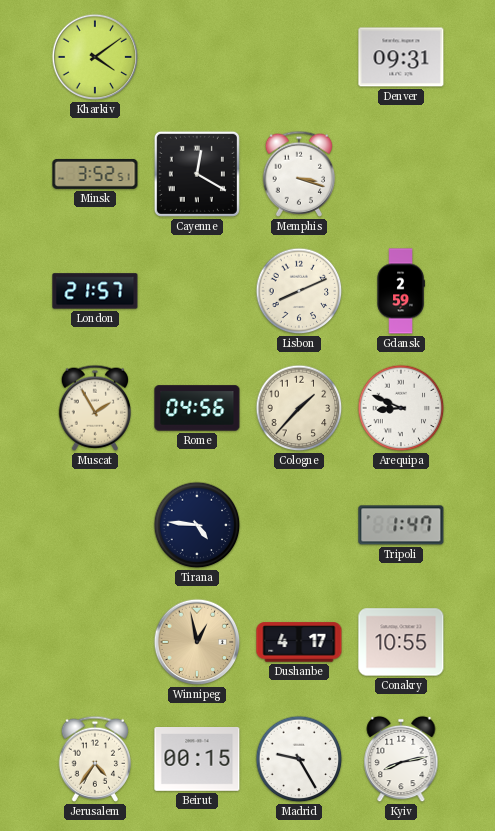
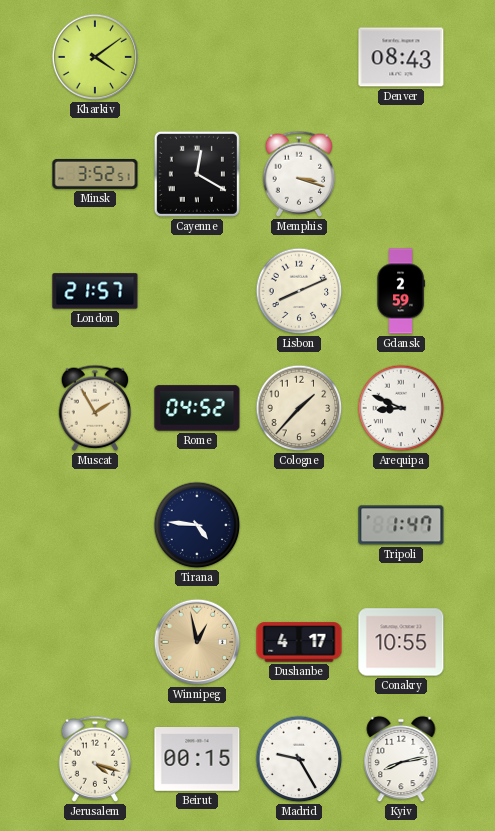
Denver: 09:31 -> 08:43
Rome: 04:56 -> 04:52
Jerusalem: 4:36 -> 4:18
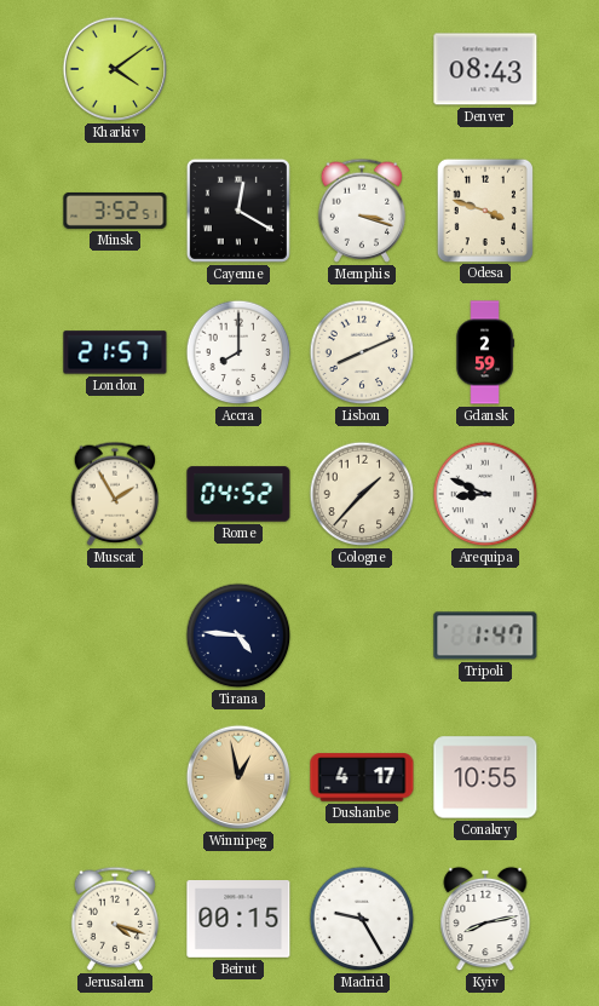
Odesa: none -> 3:48
Accra: none -> 8:00
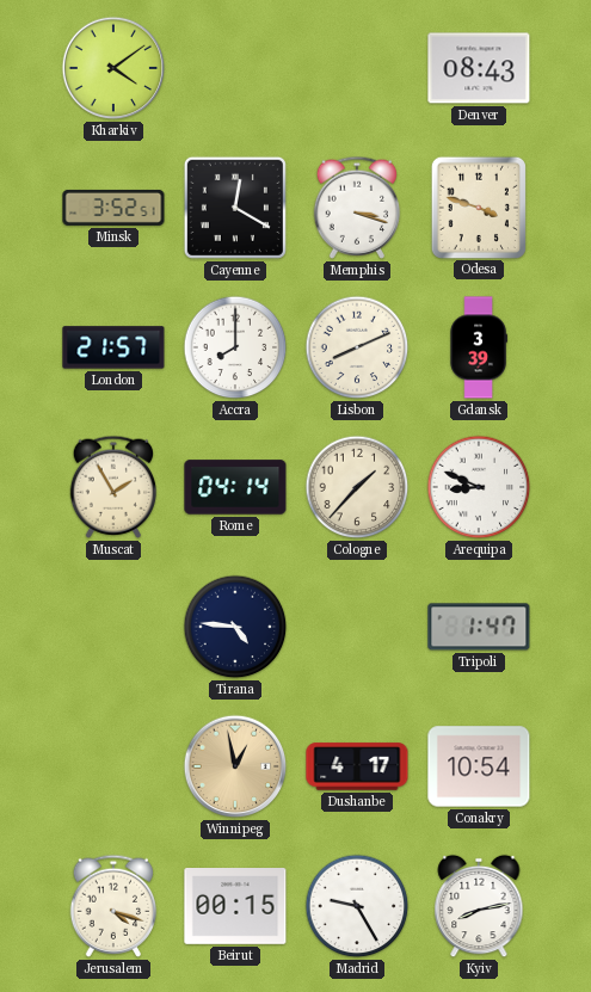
Gdansk: 2:59 -> 3:39
Rome: 04:52 -> 04:14
Conakry: 10:55 -> 10:54
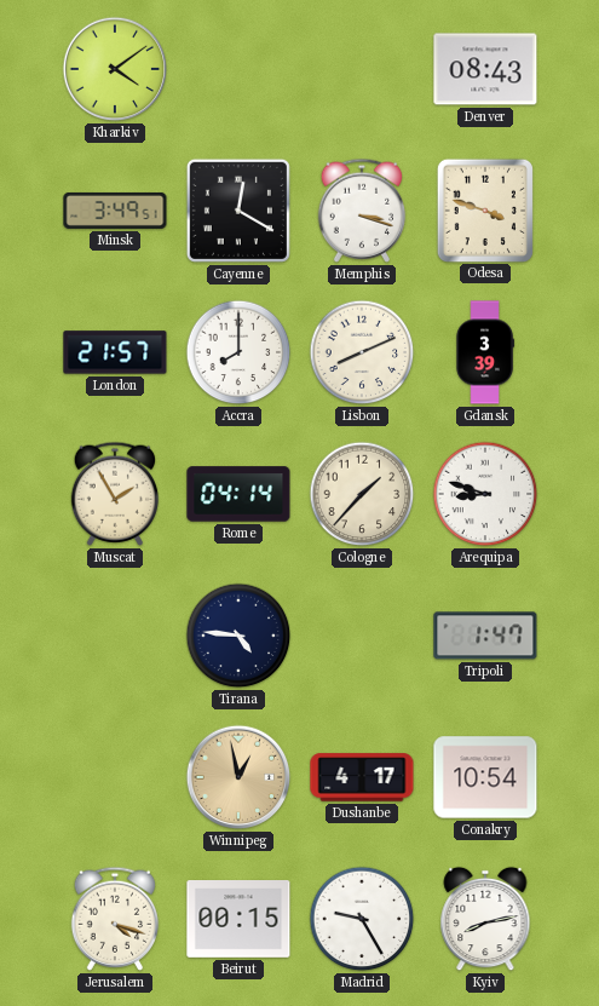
Minsk: 3:52 -> 3:49
Arequipa: 8:49 -> 8:48
